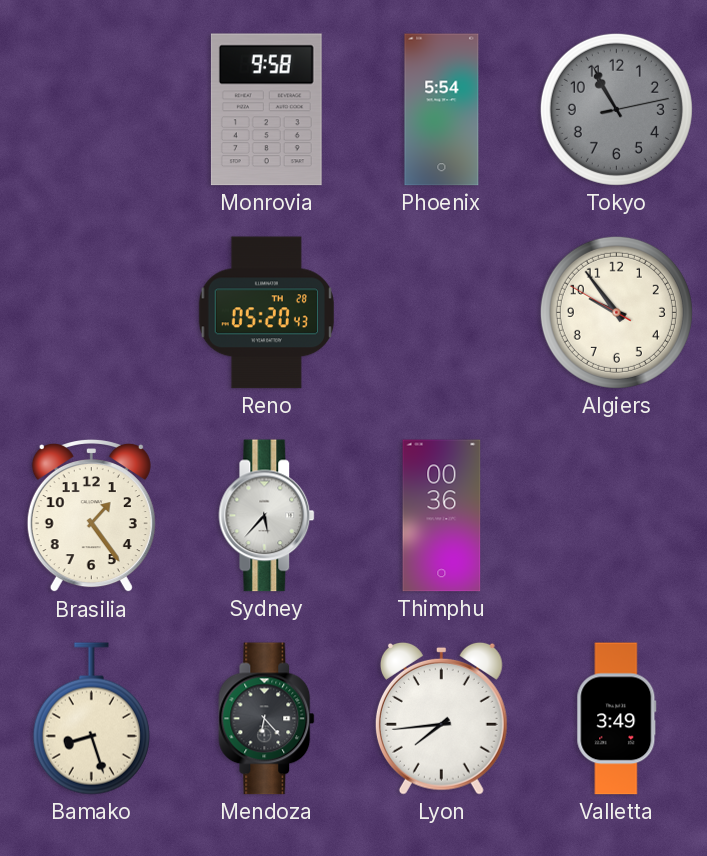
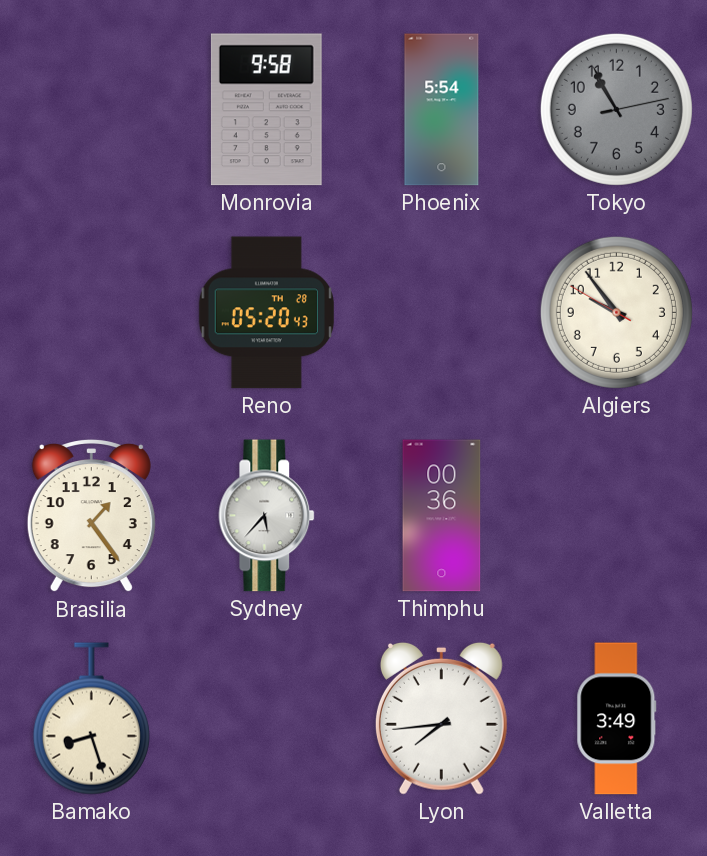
Mendoza: 6:23 -> none
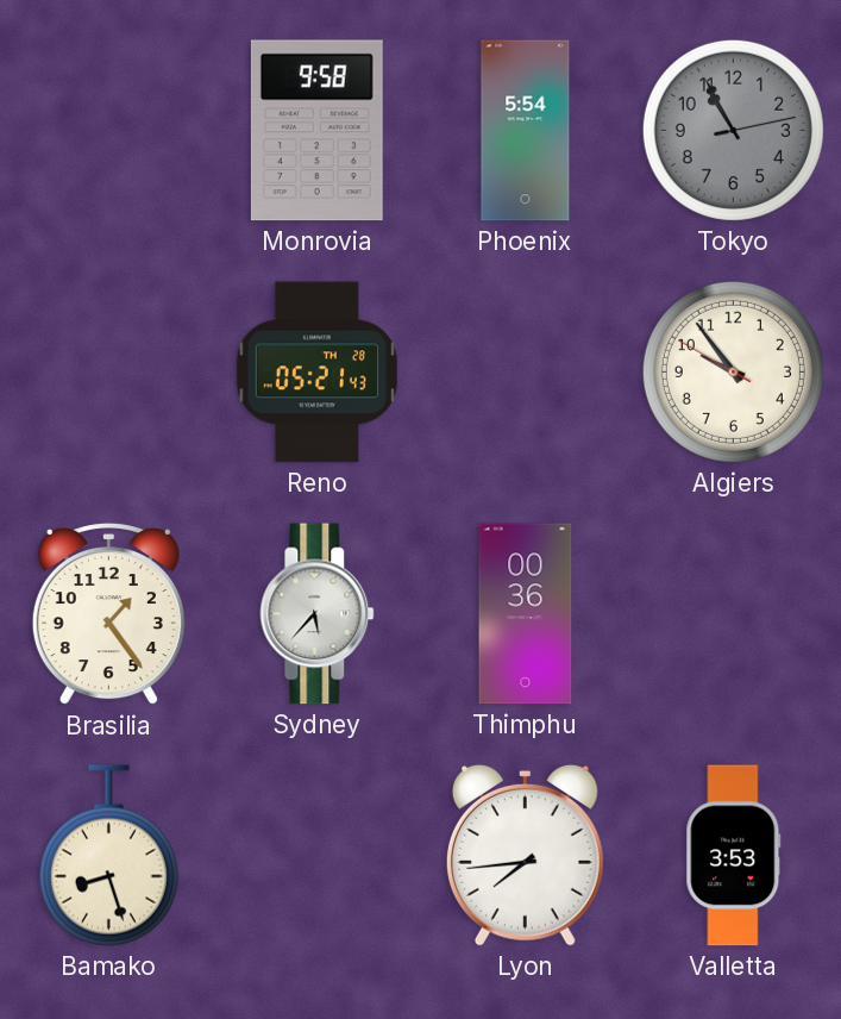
Reno: 05:20 -> 05:21
Valletta: 3:49 -> 3:53
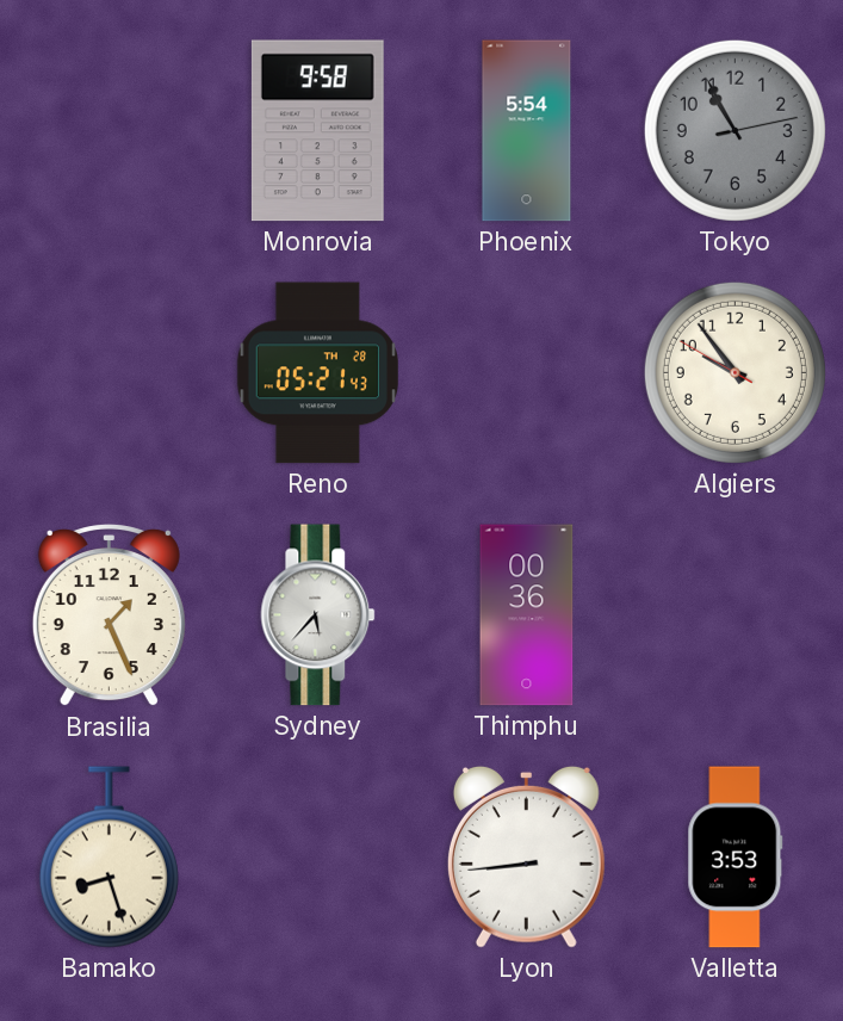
Brasilia: 1:24 -> 1:26
Lyon: 7:44 -> 8:44
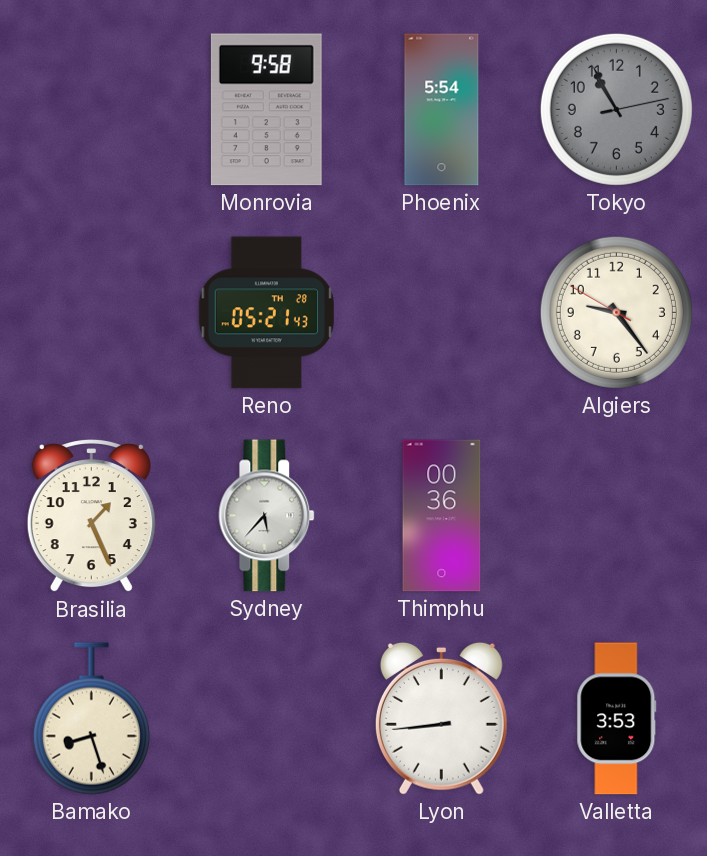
Algiers: 9:53 -> 9:23
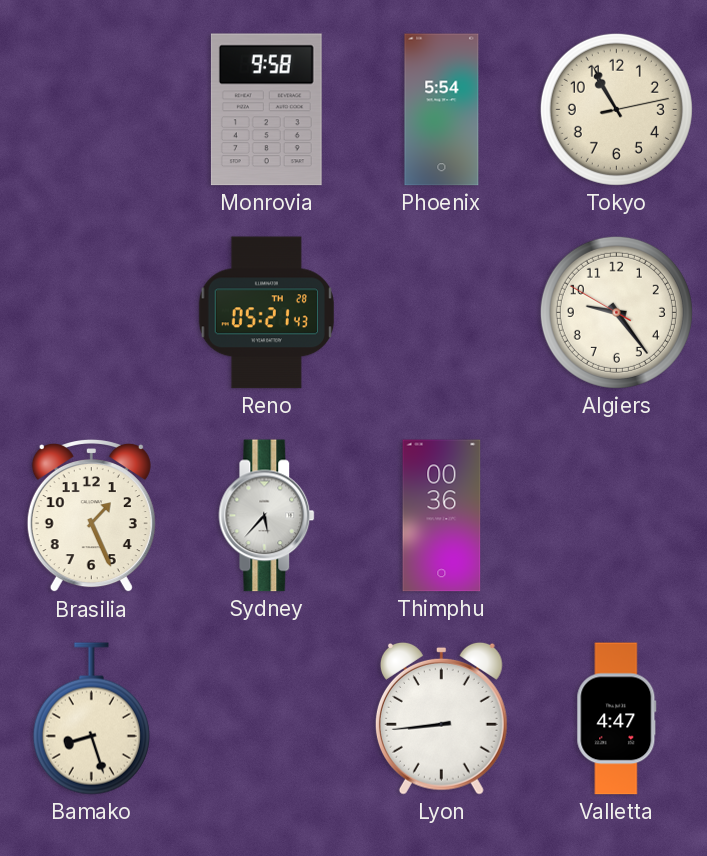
Tokyo dial: grey -> cream
Valletta: 3:53 -> 4:47
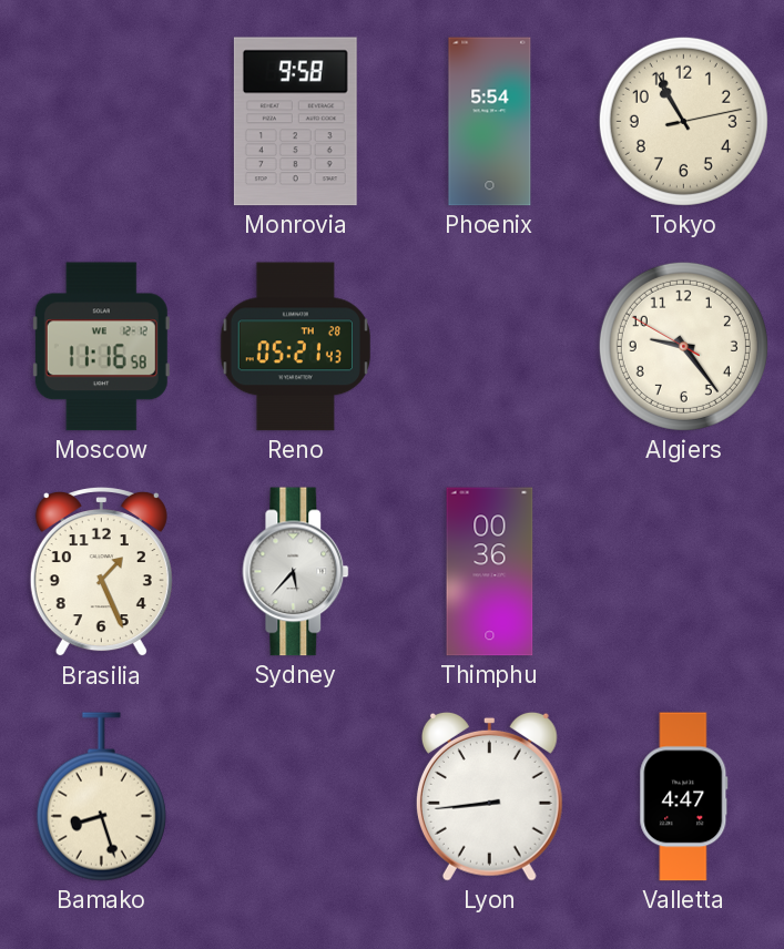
Moscow: none -> 11:16
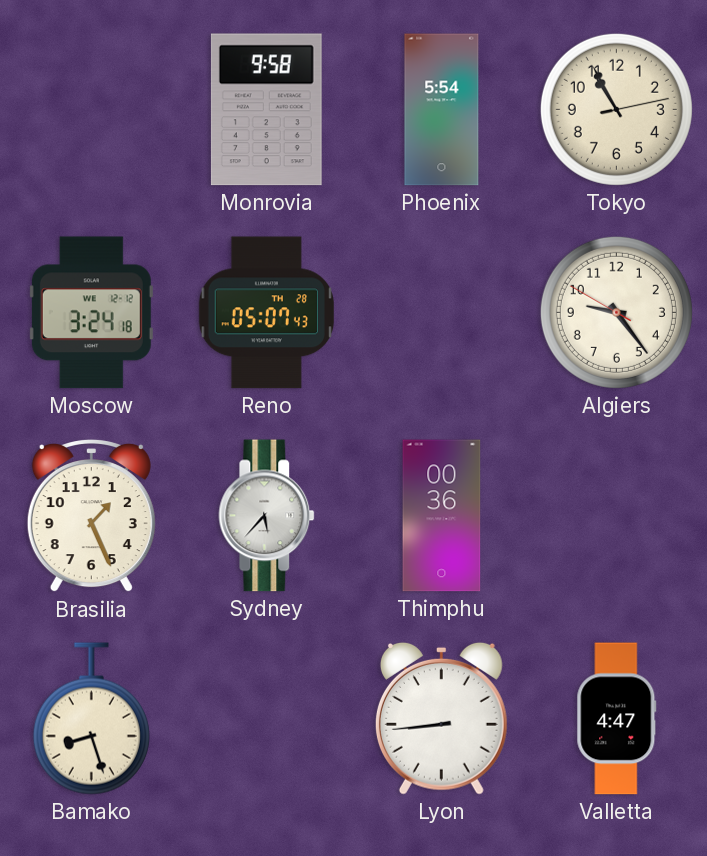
Moscow: 11:16 -> 3:24
Reno: 05:21 -> 05:07
